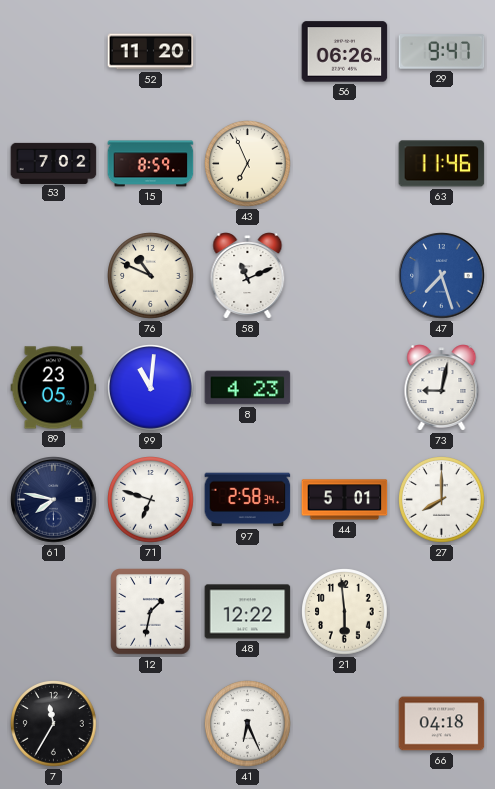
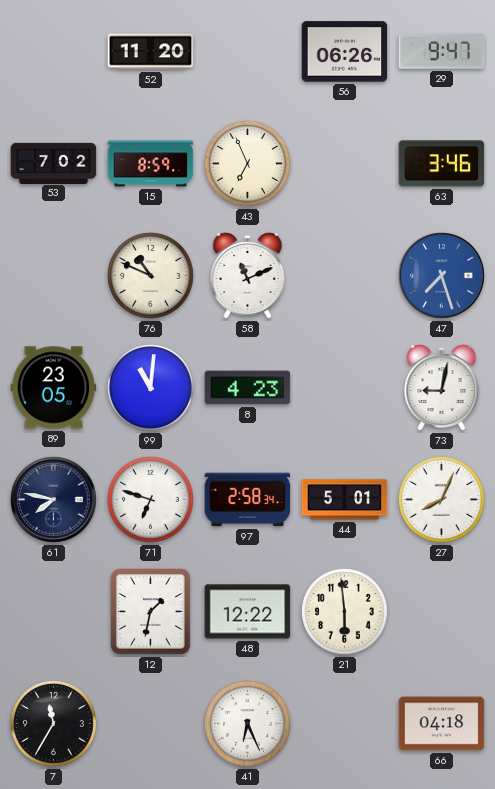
63: 11:46 -> 3:46
27: 8:00 -> 8:04
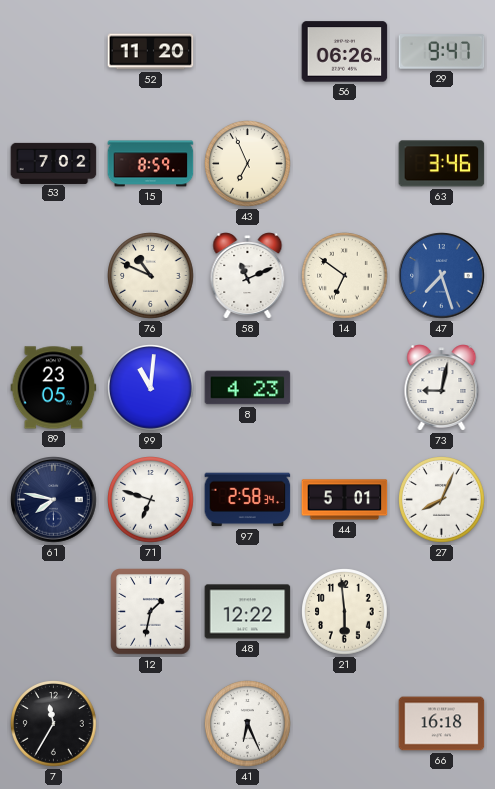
14: none -> 6:51
66: 04:18 -> 16:18
